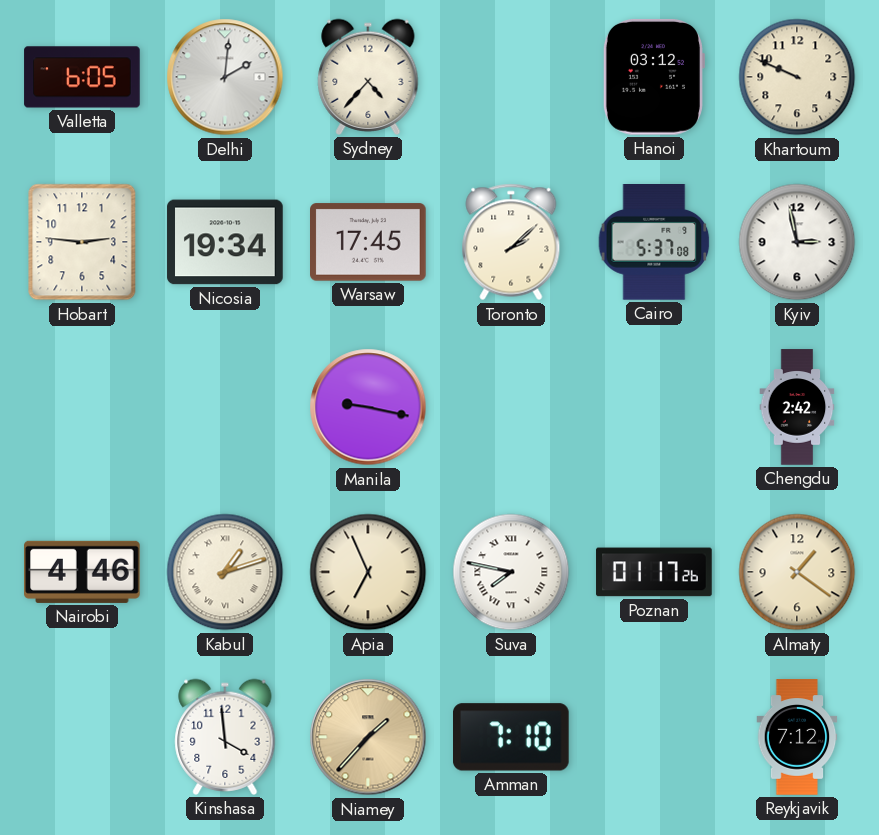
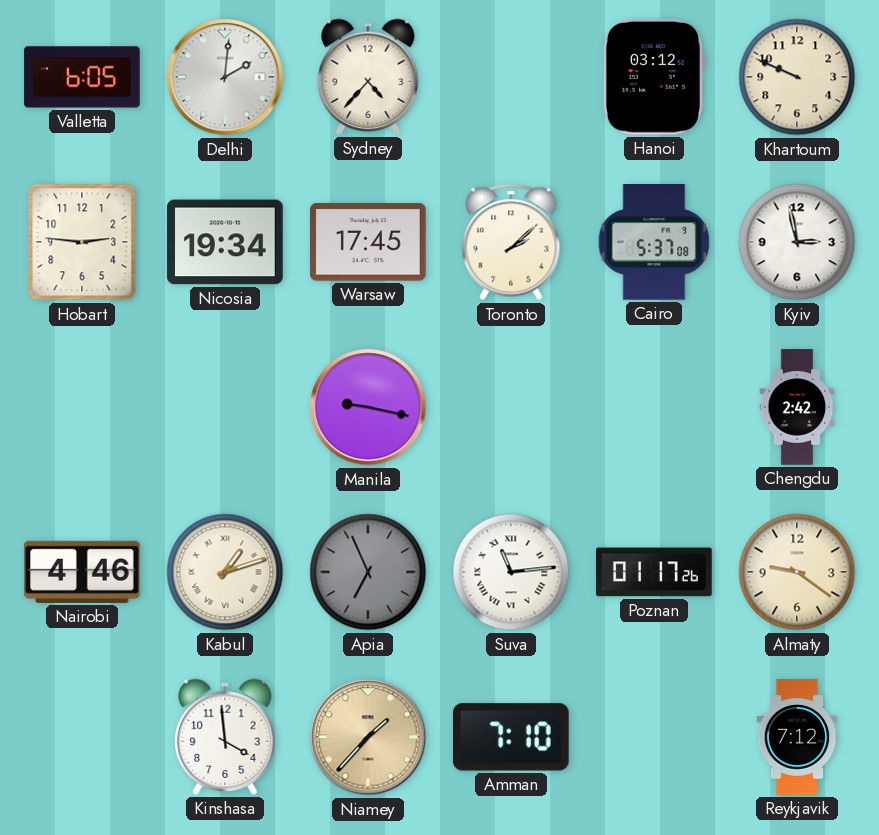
Apia dial: cream -> grey
Suva: 7:47 -> 11:14
Almaty: 1:21 -> 9:21
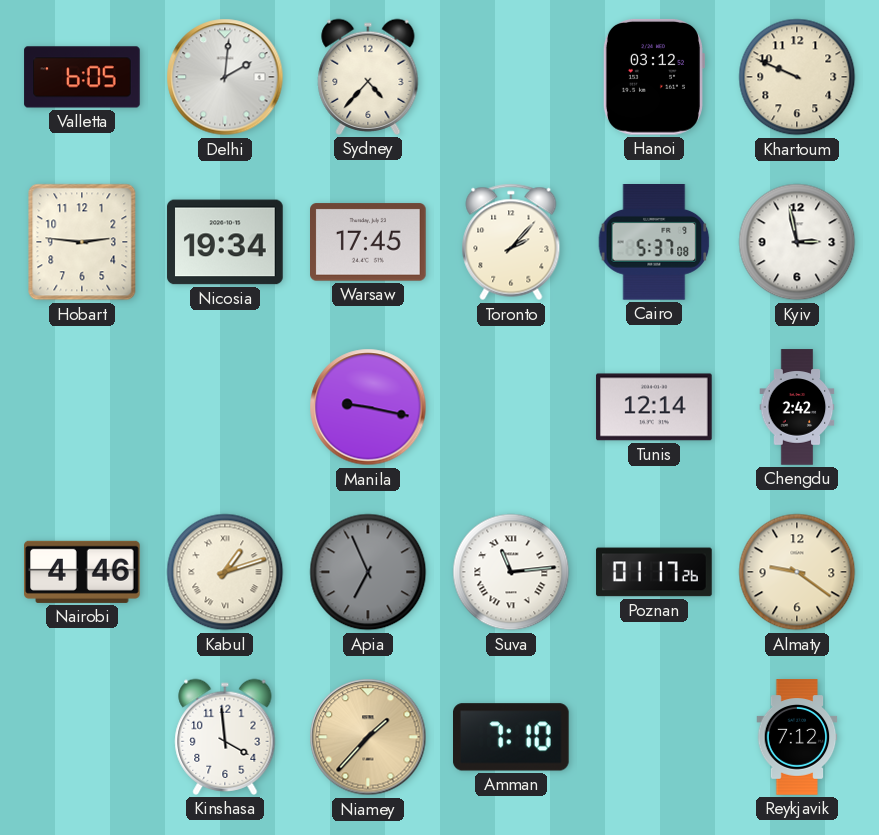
Toronto: 2:08 -> 2:07
Tunis: none -> 12:14
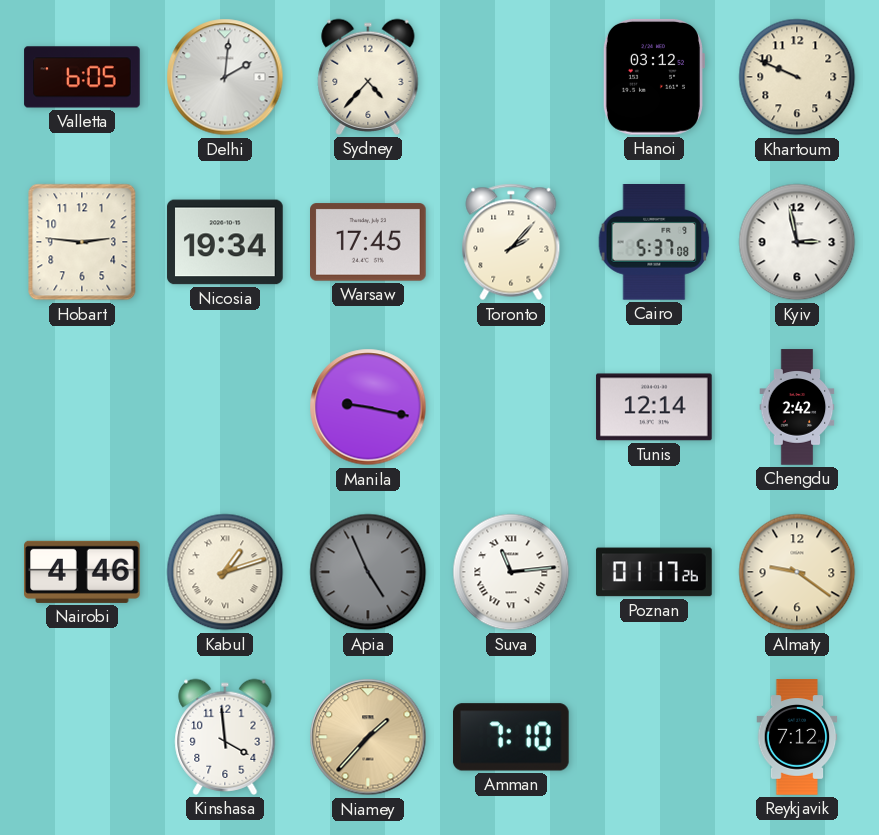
Apia: 6:56 -> 4:56
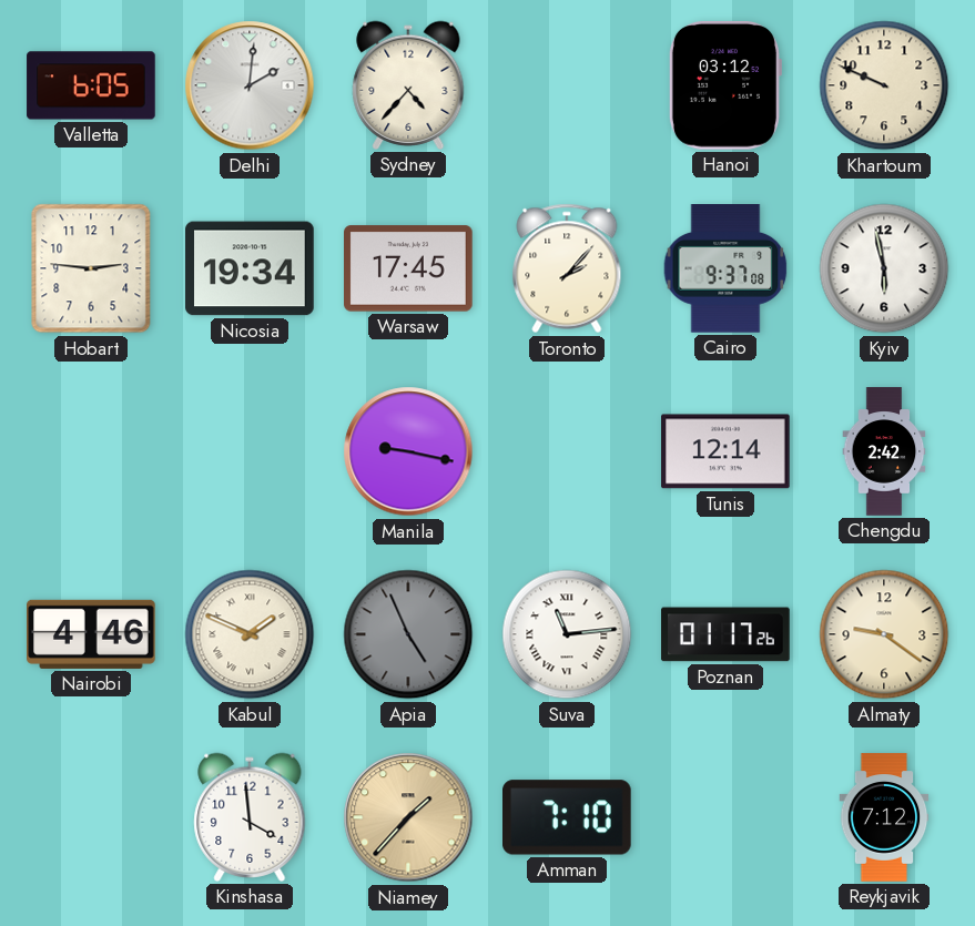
Cairo: 5:37 -> 9:37
Kyiv: 2:58 -> 5:58
Kabul: 1:12 -> 1:49
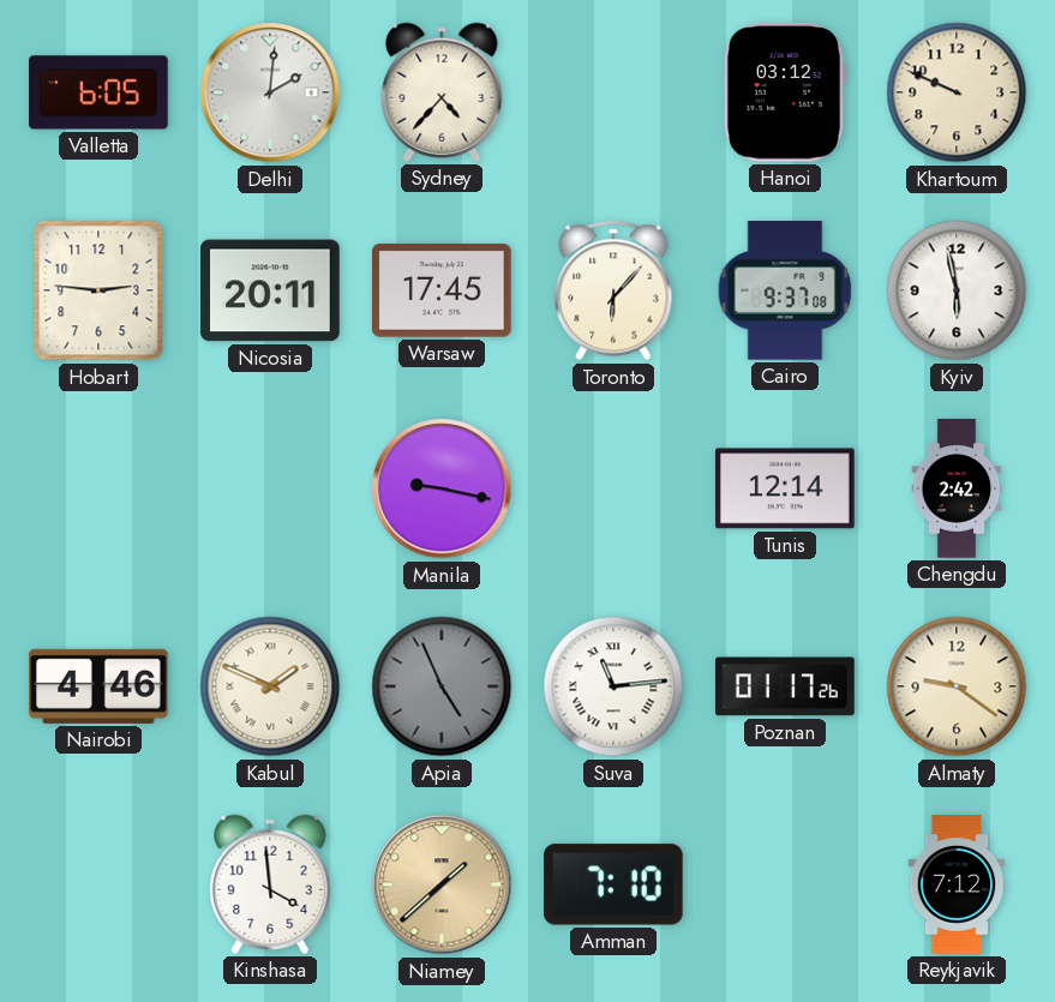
Nicosia: 19:34 -> 20:11
Toronto: 2:07 -> 6:07
Niamey: 1:37 -> 1:38
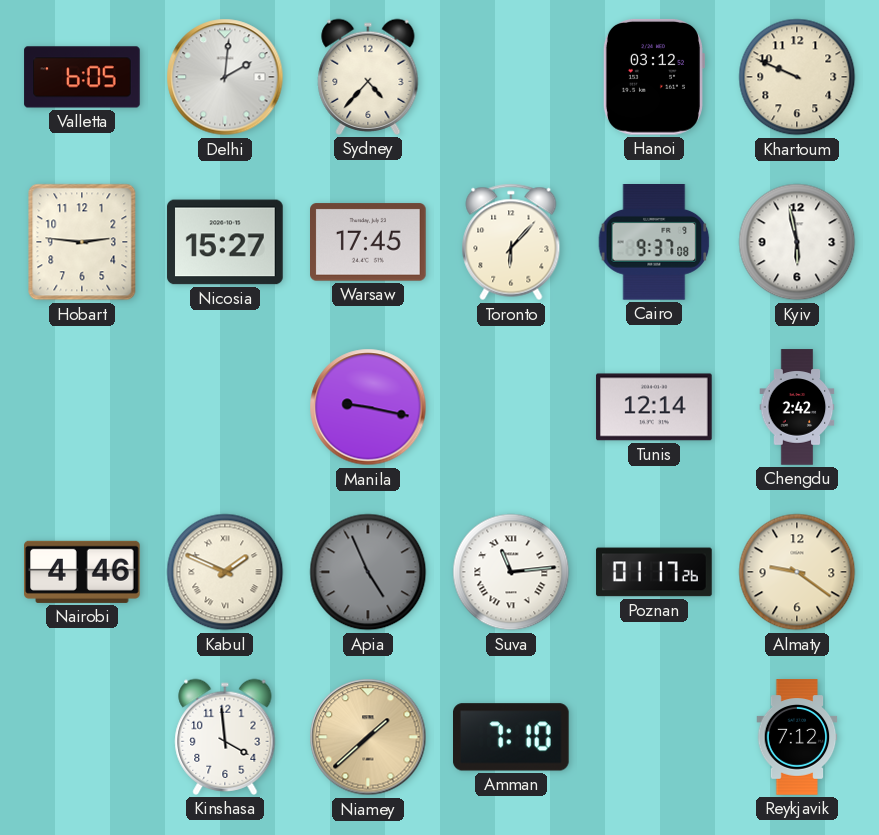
Nicosia: 20:11 -> 15:27
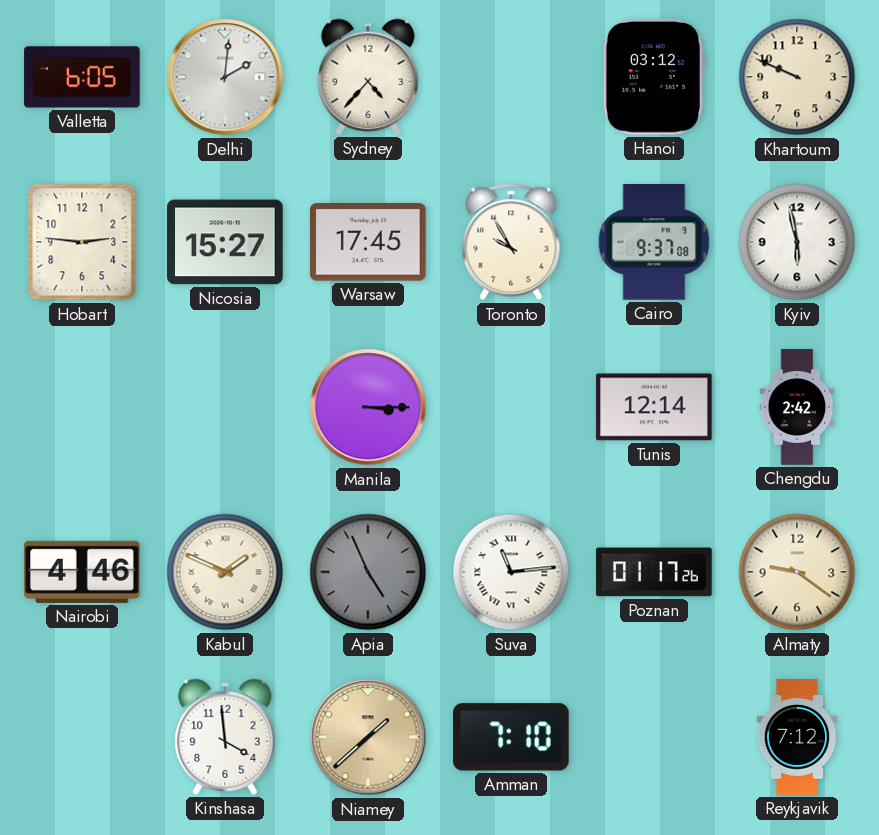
Toronto: 6:07 -> 9:55
Manila: 9:17 -> 3:15
